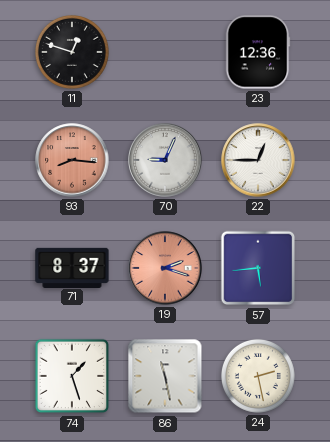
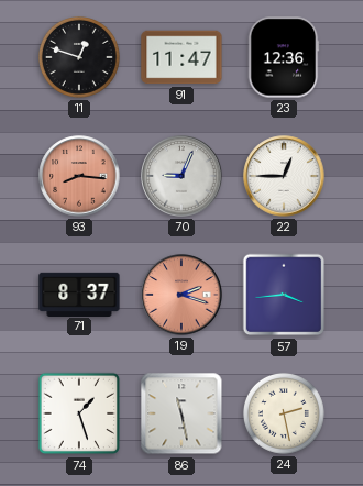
91: none -> 11:47
57: 5:44 -> 3:44
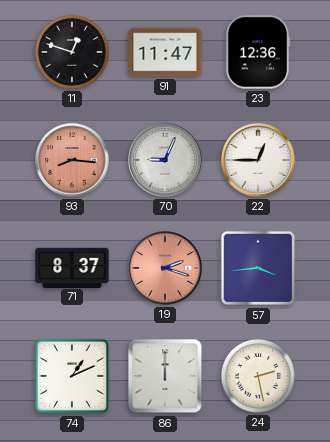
74: 1:27 -> 1:11
86: 11:28 -> 12:00
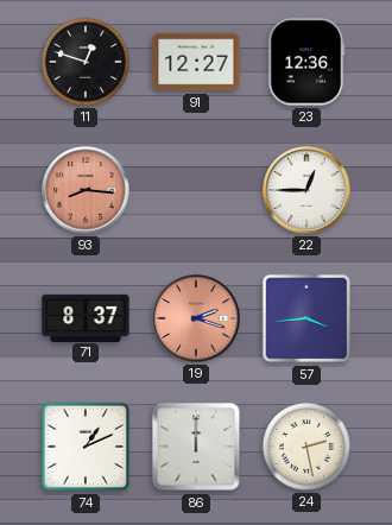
91: 11:47 -> 12:27
70: 9:04 -> none
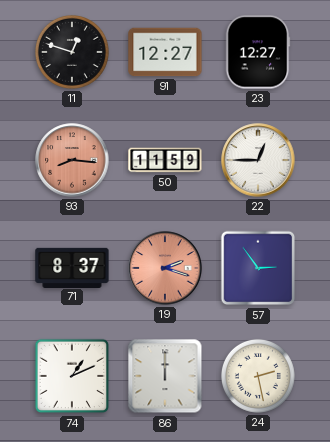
23: 12:36 -> 12:27
50: none -> 11:59
57: 3:44 -> 2:54
